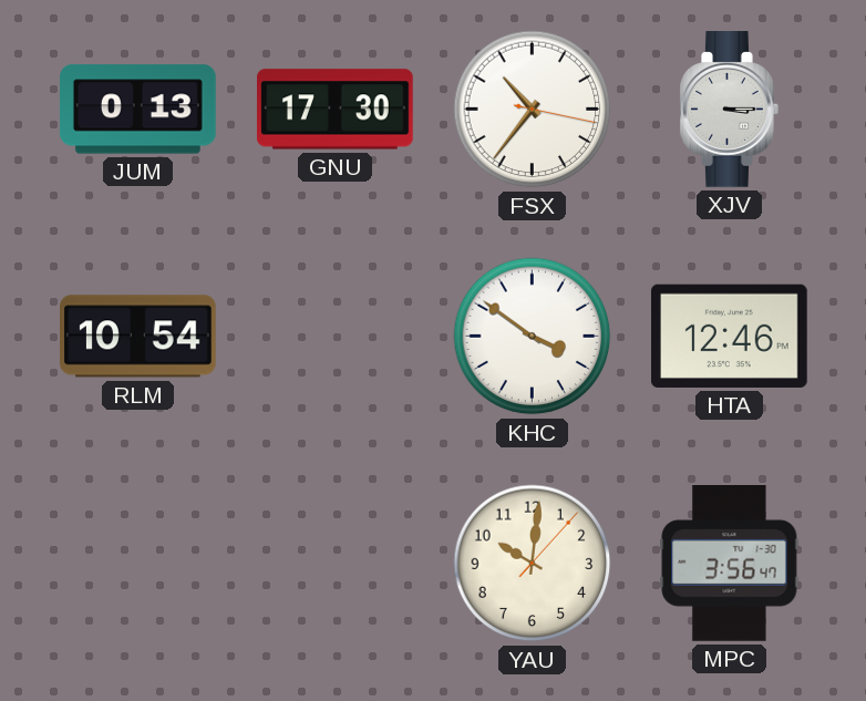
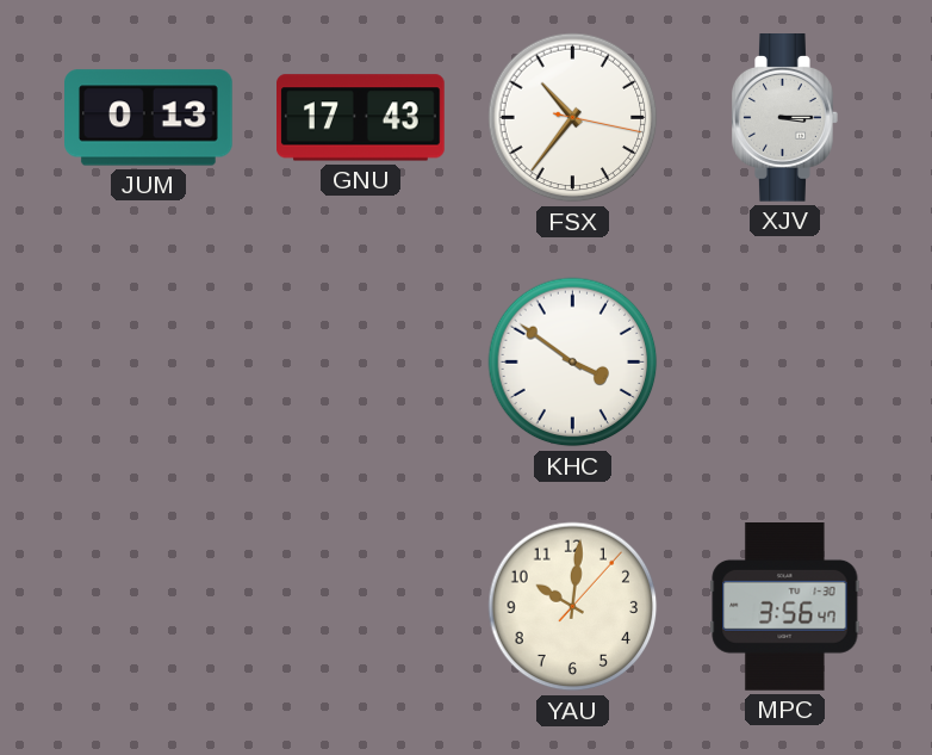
GNU: 17:30 -> 17:43
RLM: 10:54 -> none
HTA: 12:46 -> none
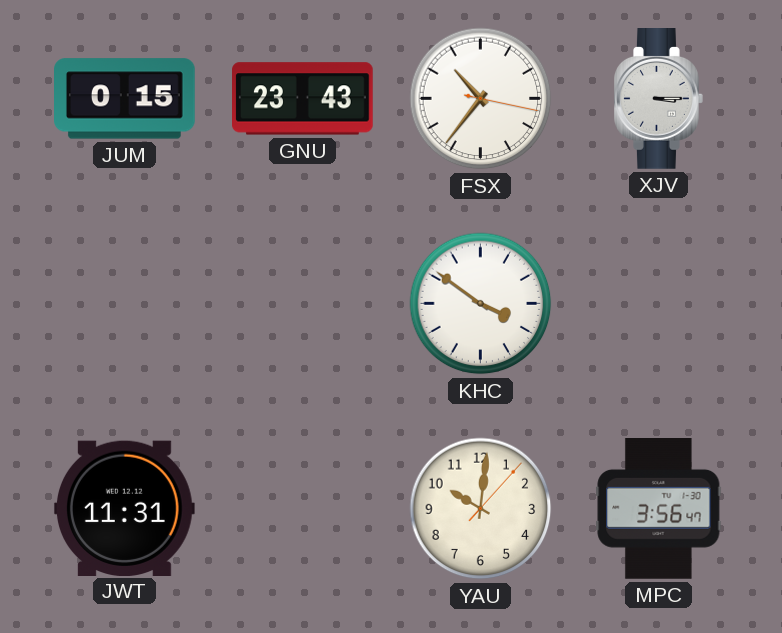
JUM: 0:13 -> 0:15
GNU: 17:43 -> 23:43
JWT: none -> 11:31
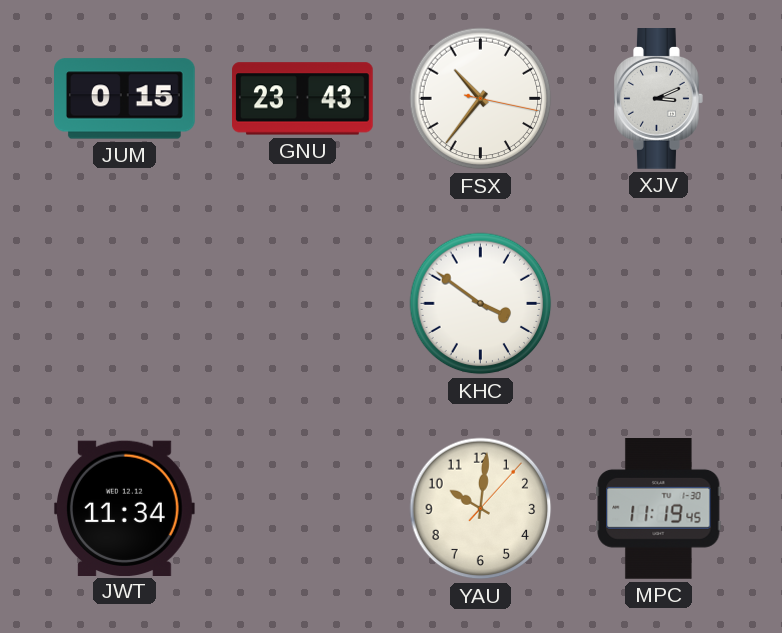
XJV: 3:15 -> 3:11
JWT: 11:31 -> 11:34
MPC: 3:56 -> 11:19
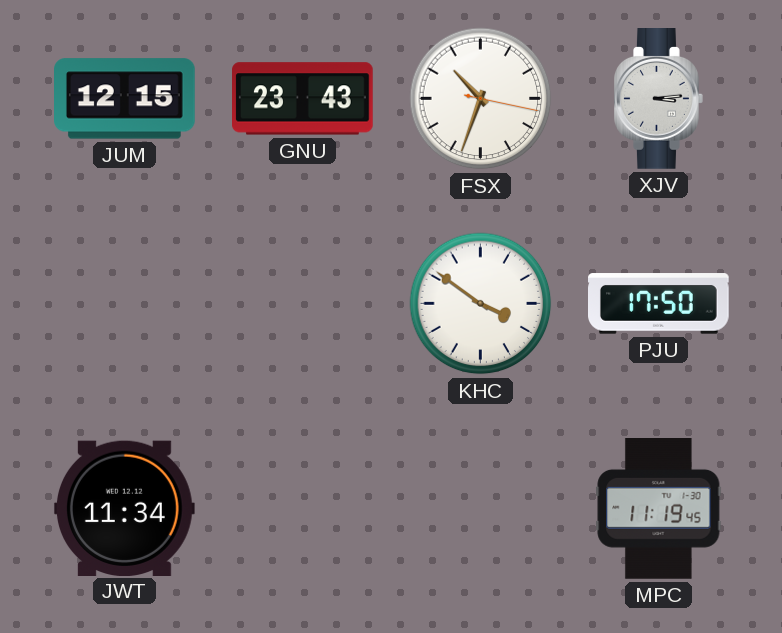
JUM: 0:15 -> 12:15
FSX: 10:36 -> 10:33
XJV: 3:11 -> 3:14
PJU: none -> 17:50
YAU: 10:01 -> none
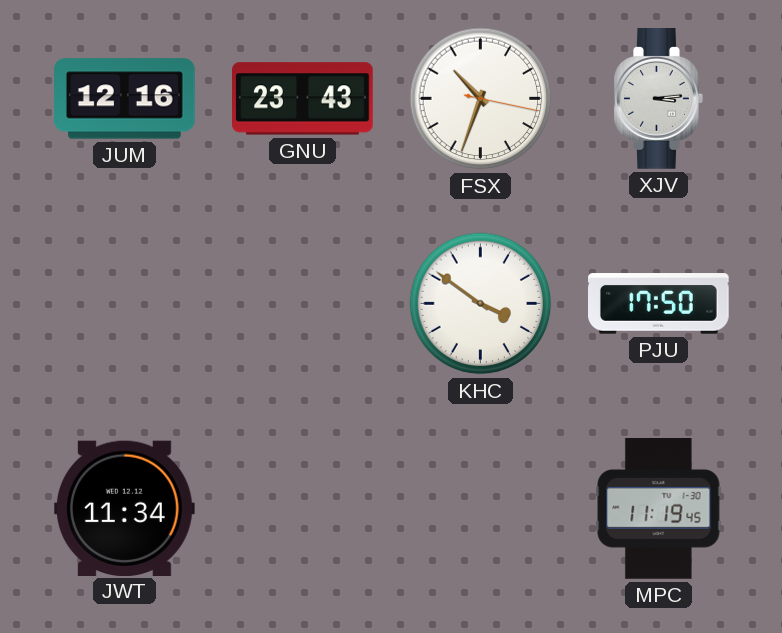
JUM: 12:15 -> 12:16
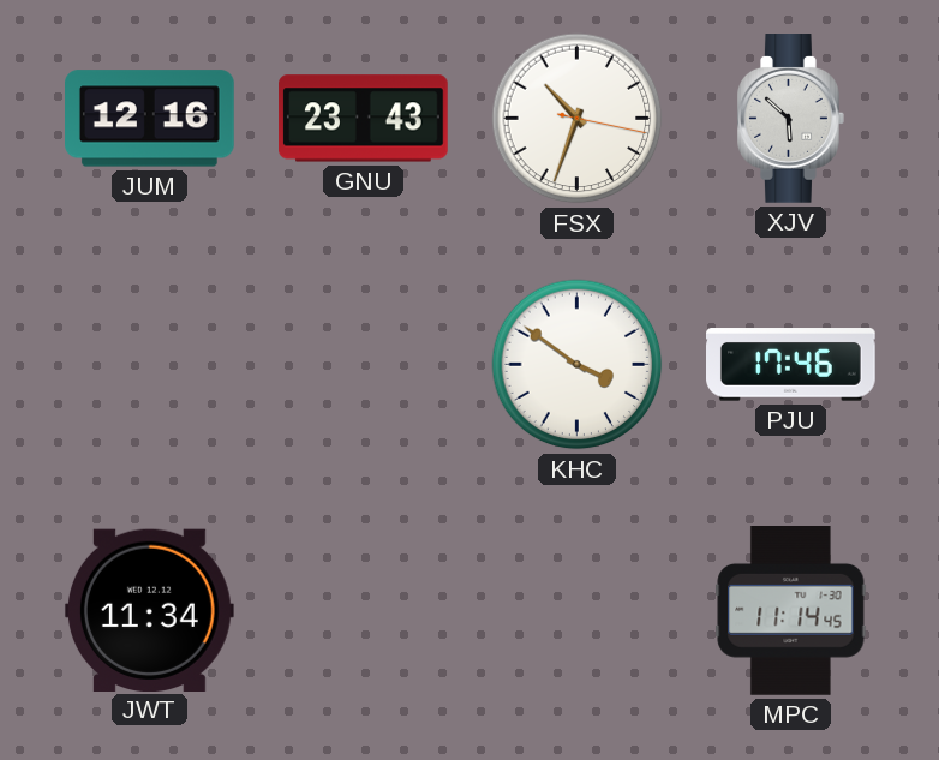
XJV: 3:14 -> 5:52
PJU: 17:50 -> 17:46
MPC: 11:19 -> 11:14
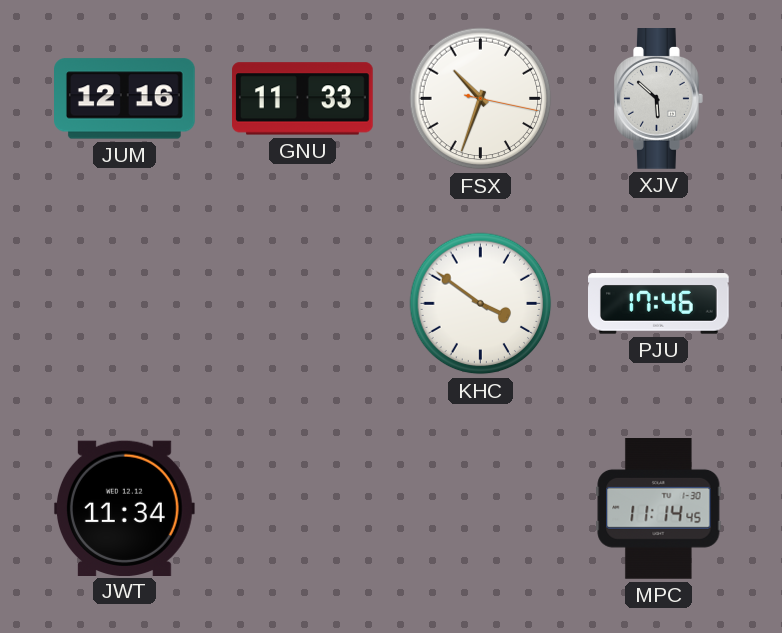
GNU: 23:43 -> 11:33
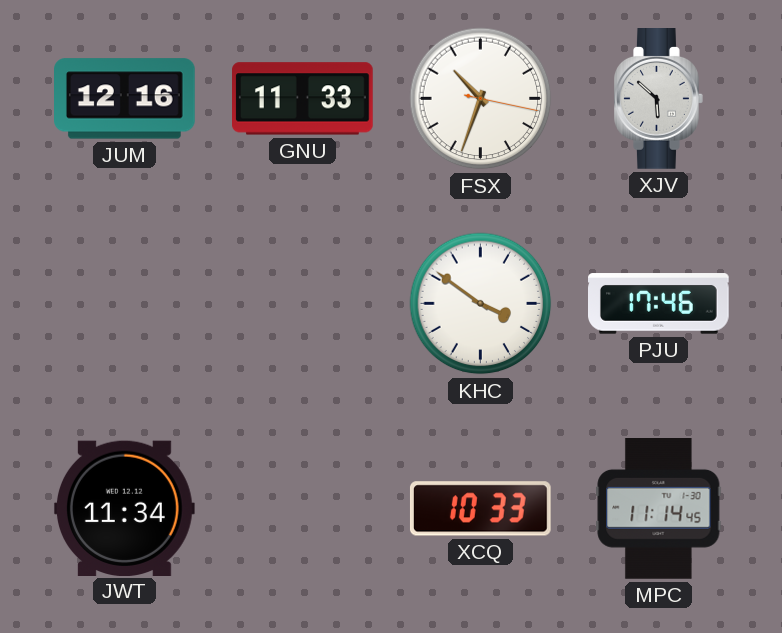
XCQ: none -> 10:33
